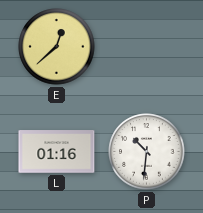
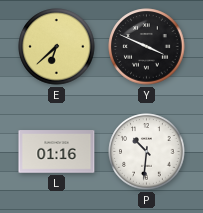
E: 12:38 -> 6:38
Y: none -> 3:49
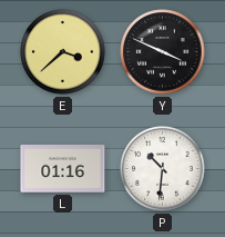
E: 6:38 -> 3:38
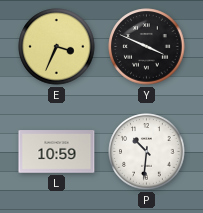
E: 3:38 -> 3:34
L: 01:16 -> 10:59
